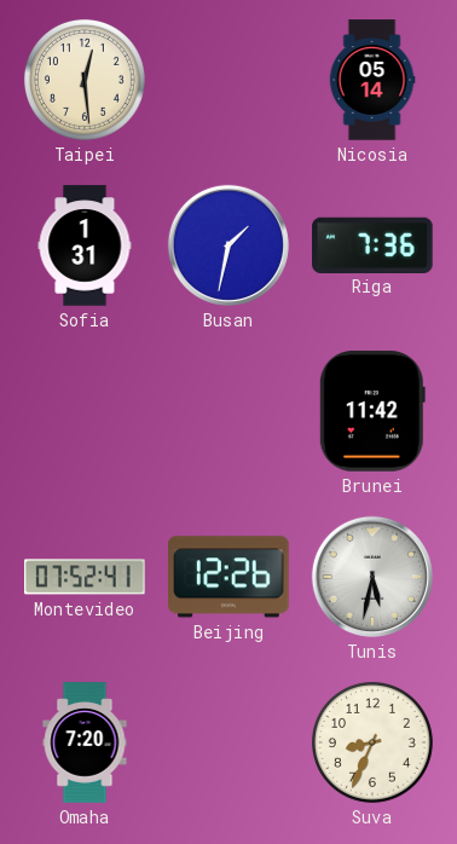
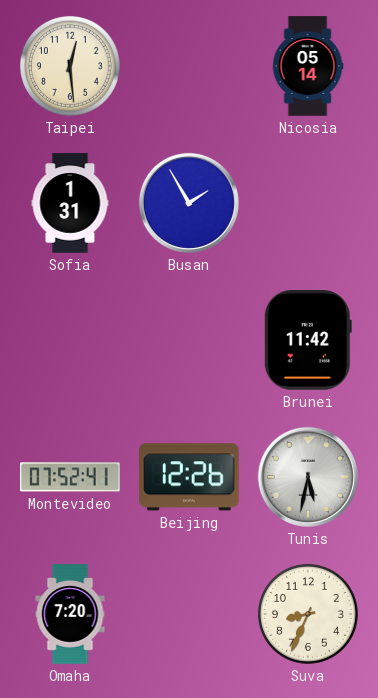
Busan: 1:32 -> 1:55
Riga: 7:36 -> none
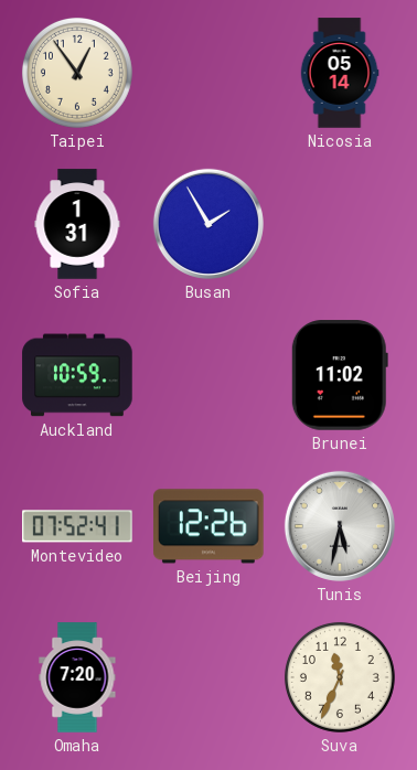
Taipei: 12:29 -> 12:54
Auckland: none -> 10:59
Brunei: 11:42 -> 11:02
Suva: 8:34 -> 11:34
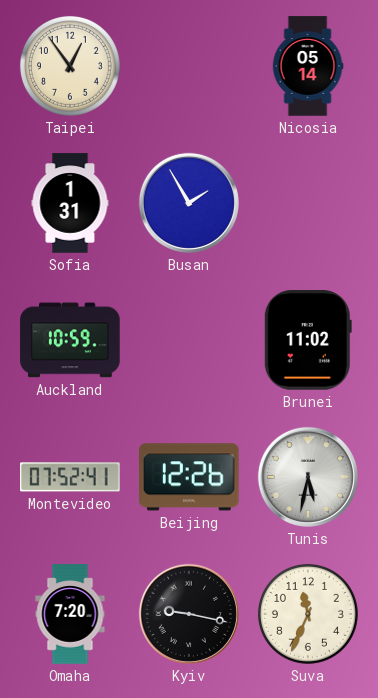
Kyiv: none -> 9:17
